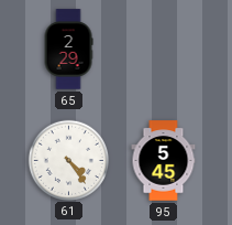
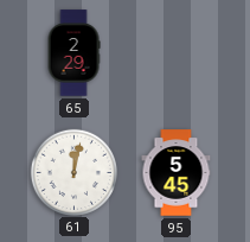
61: 4:24 -> 12:02
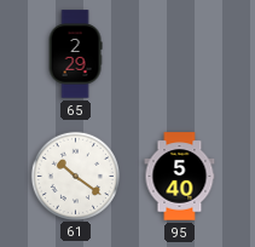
61: 12:02 -> 10:21
95: 5:45 -> 5:40
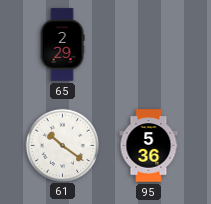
95: 5:40 -> 5:36
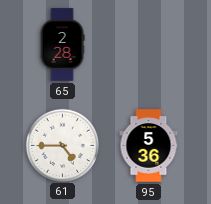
65: 2:29 -> 2:28
61: 10:21 -> 4:45
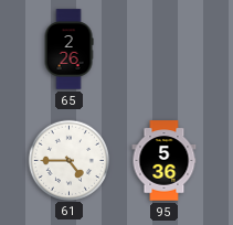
65: 2:28 -> 2:26
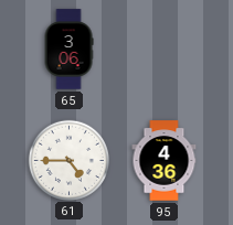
65: 2:26 -> 3:06
95: 5:36 -> 4:36
